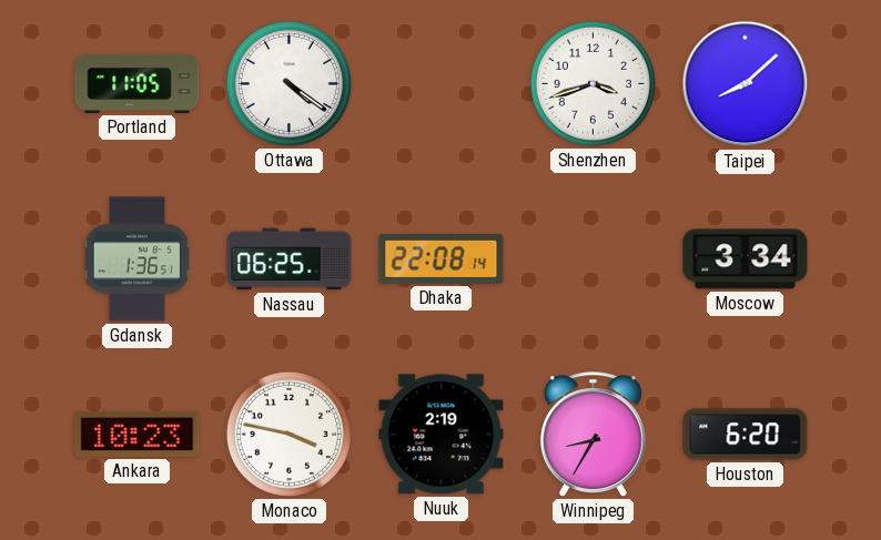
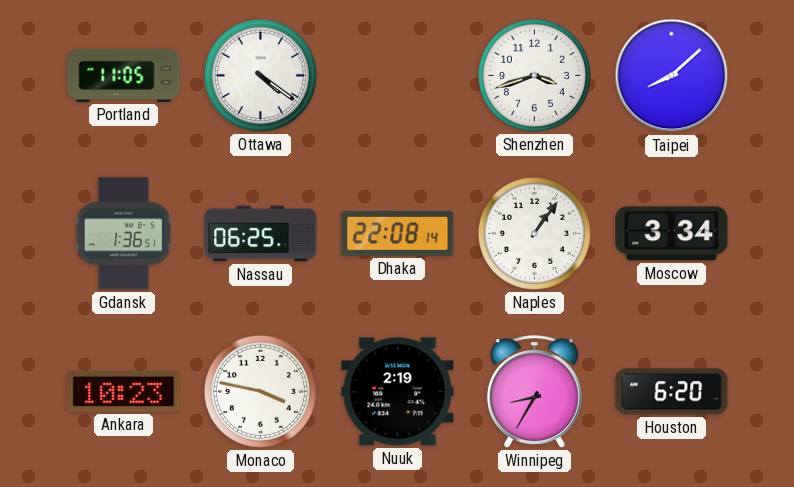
Naples: none -> 1:06
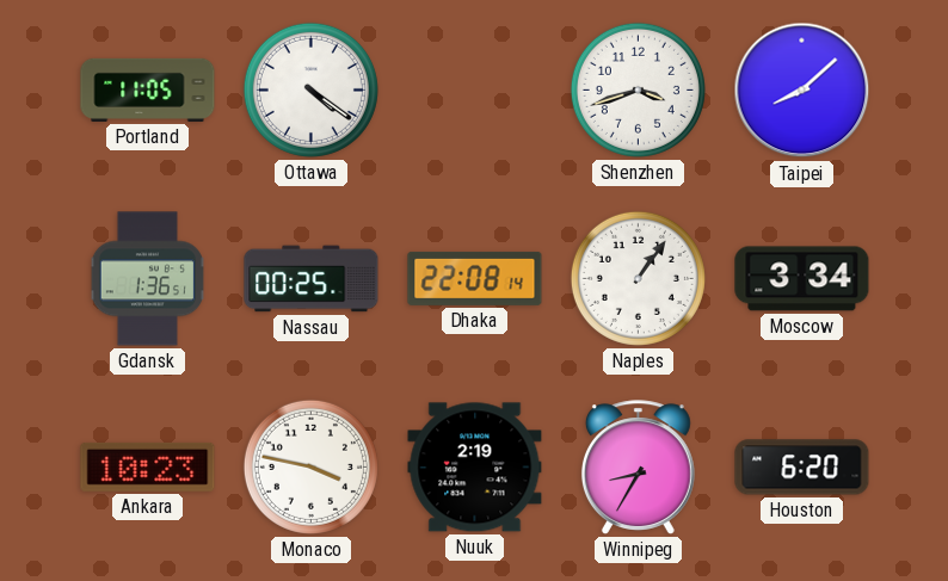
Nassau: 06:25 -> 00:25
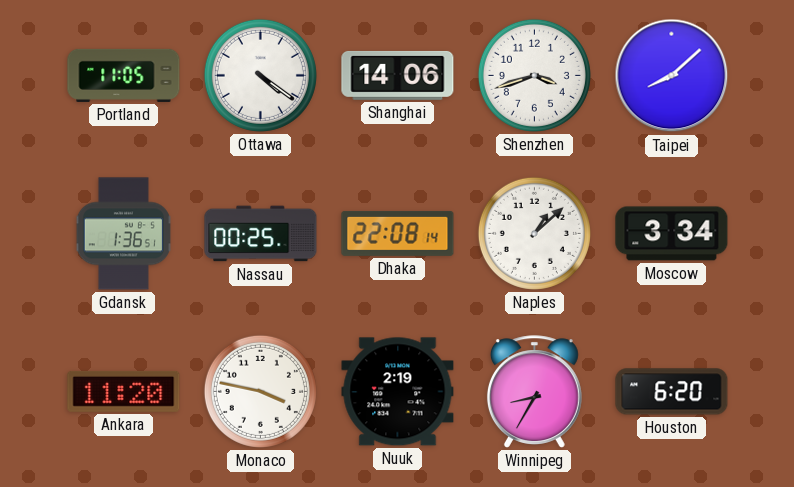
Shanghai: none -> 14:06
Naples: 1:06 -> 1:08
Ankara: 10:23 -> 11:20
